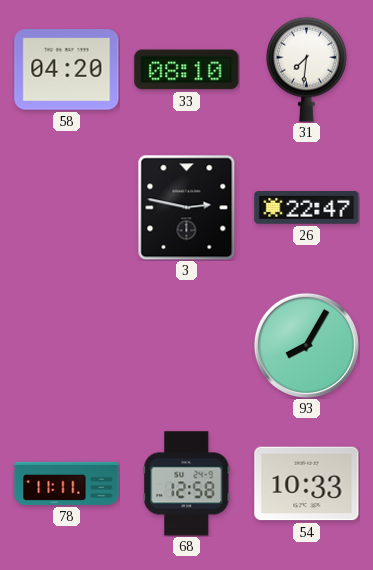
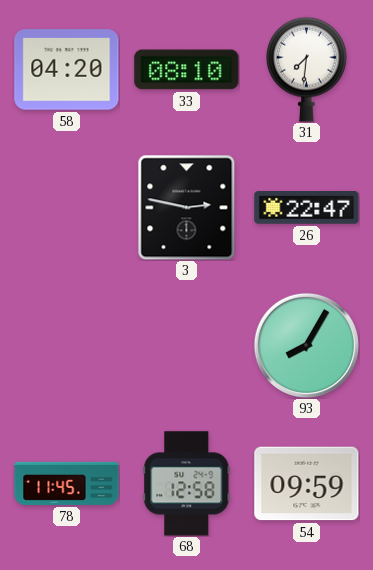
78: 11:11 -> 11:45
54: 10:33 -> 09:59
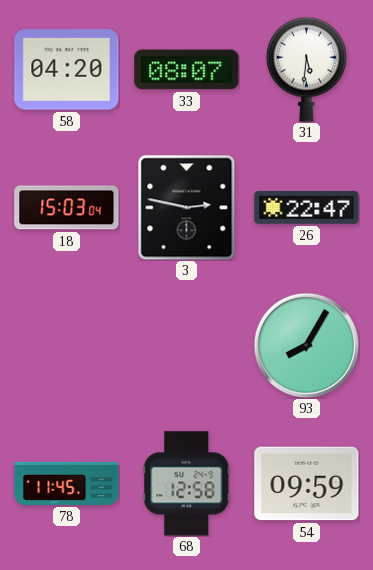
33: 08:10 -> 08:07
31: 7:31 -> 5:31
18: none -> 15:03
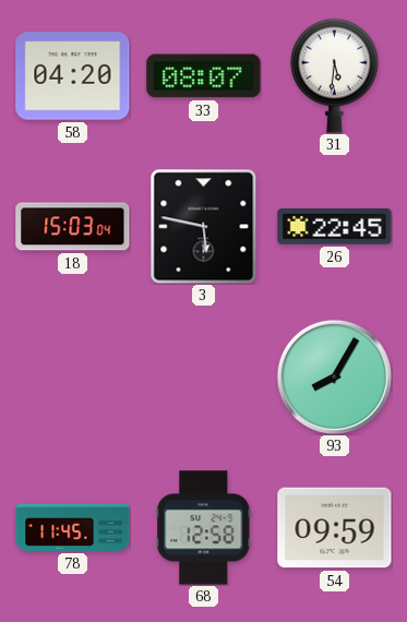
3: 2:47 -> 5:47
26: 22:47 -> 22:45
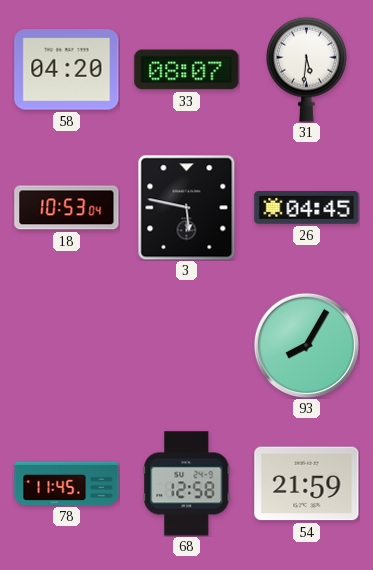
18: 15:03 -> 10:53
26: 22:45 -> 04:45
54: 09:59 -> 21:59
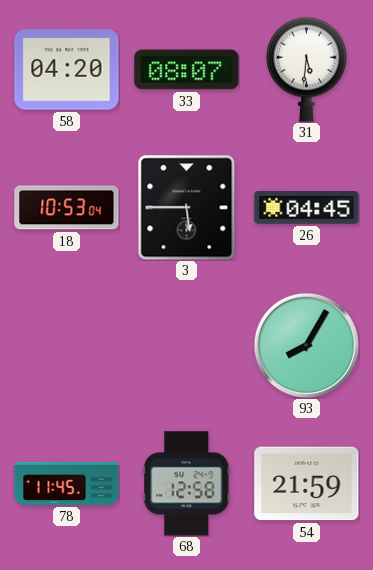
3: 5:47 -> 5:45
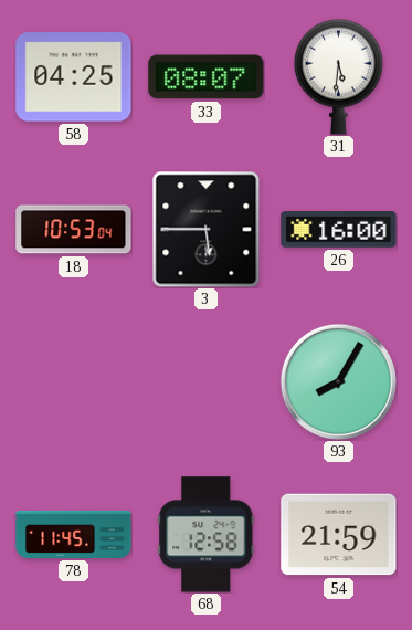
58: 04:20 -> 04:25
26: 04:45 -> 16:00
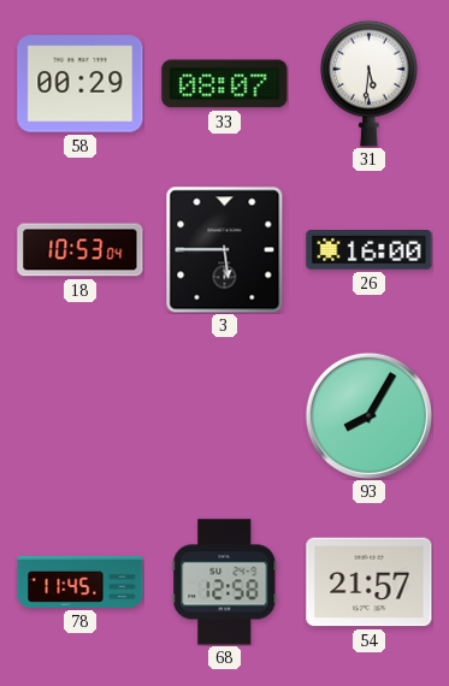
58: 04:25 -> 00:29
54: 21:59 -> 21:57
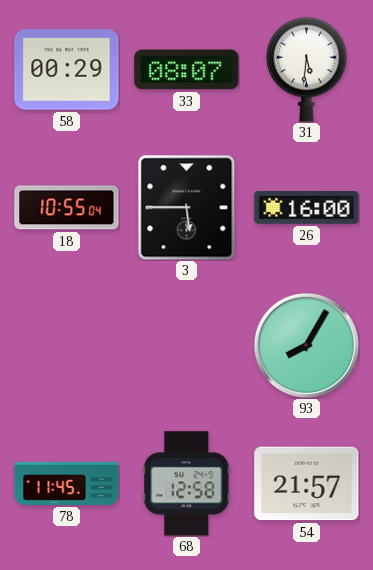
18: 10:53 -> 10:55
